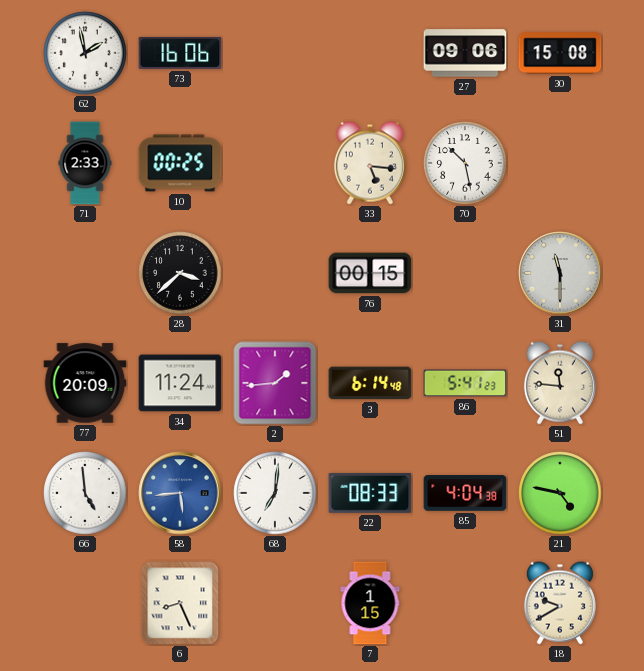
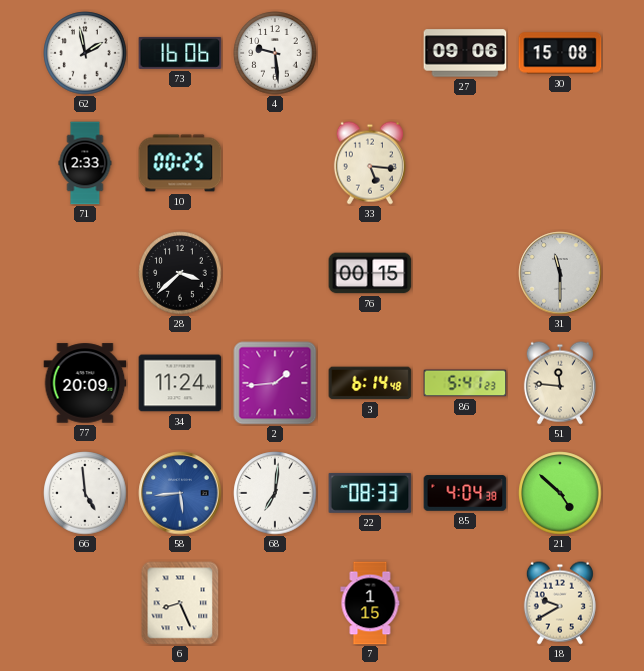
4: none -> 9:29
70: 10:28 -> none
21: 4:47 -> 4:52
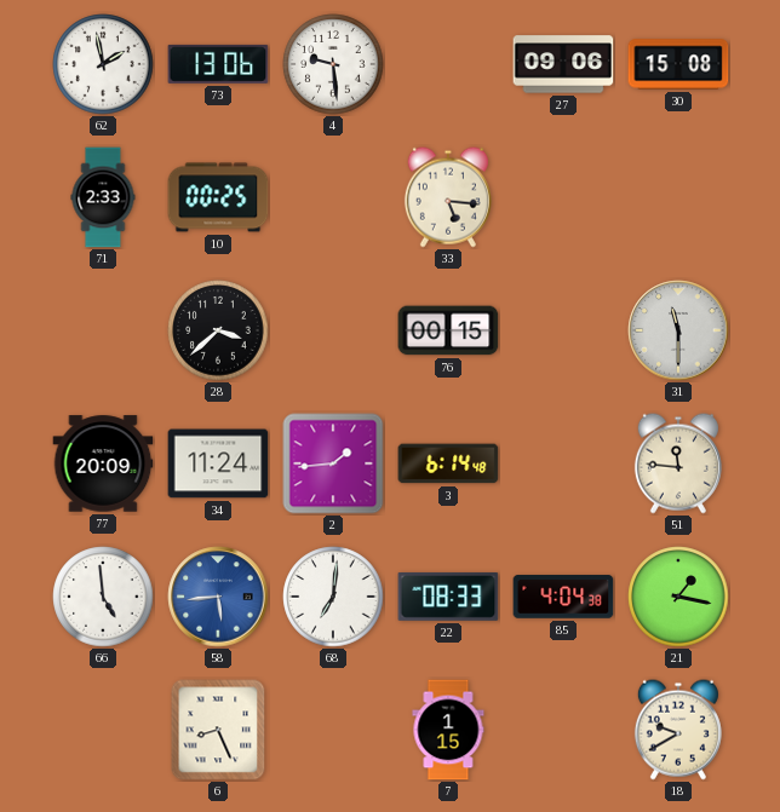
73: 16:06 -> 13:06
86: 5:41 -> none
21: 4:52 -> 1:17
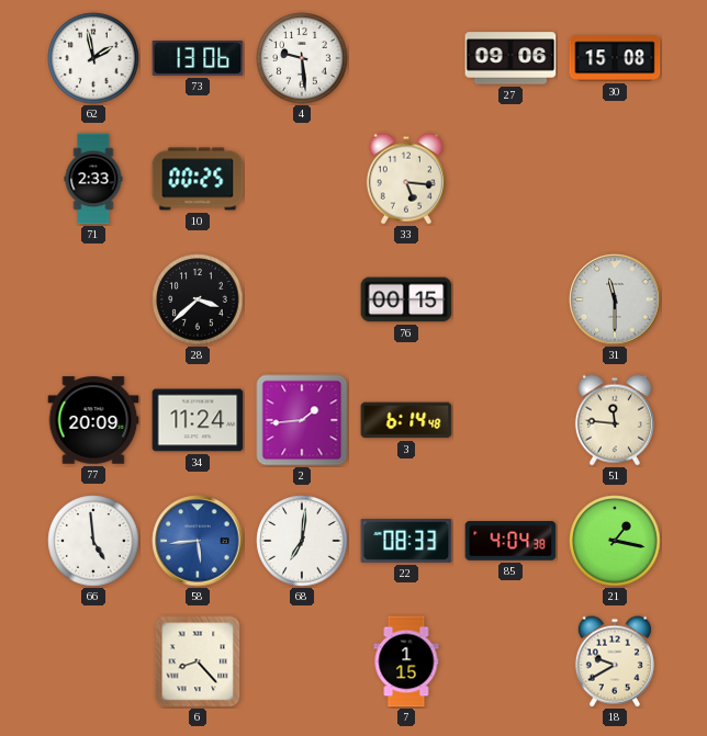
6: 8:26 -> 8:23
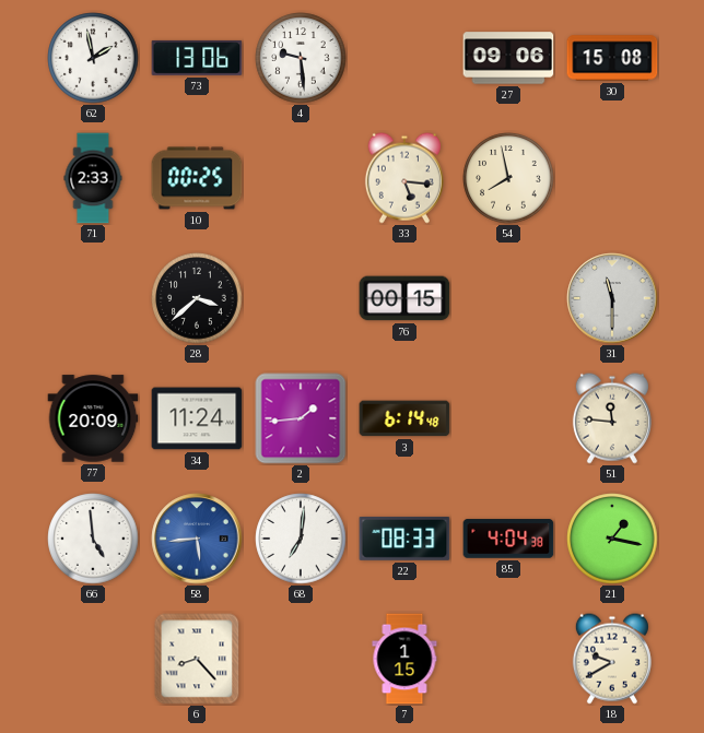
54: none -> 7:58
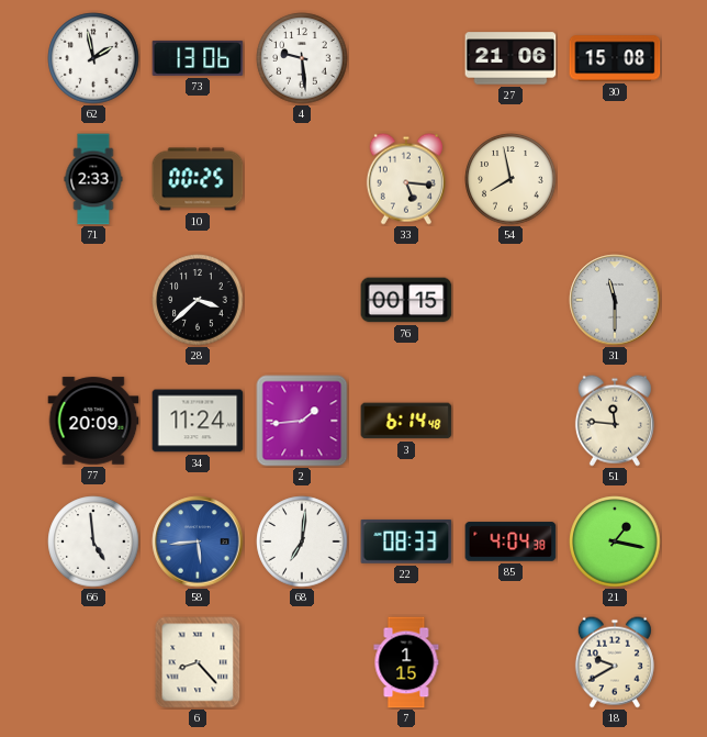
27: 09:06 -> 21:06
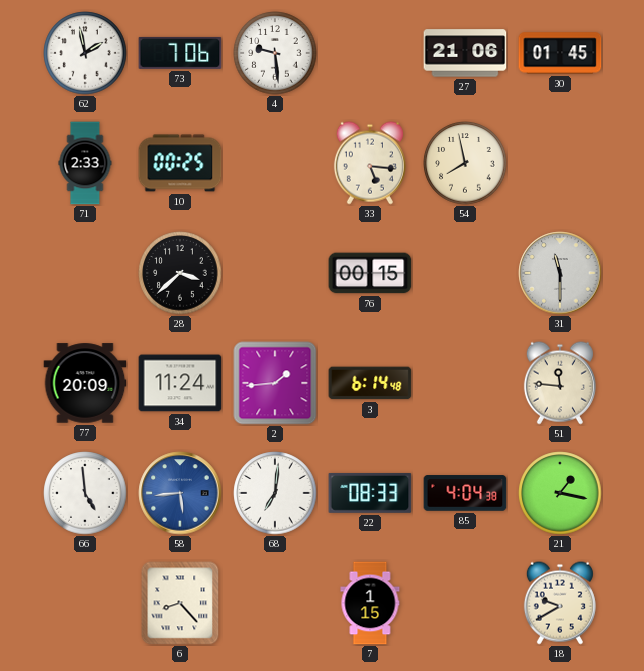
73: 13:06 -> 7:06
30: 15:08 -> 01:45
